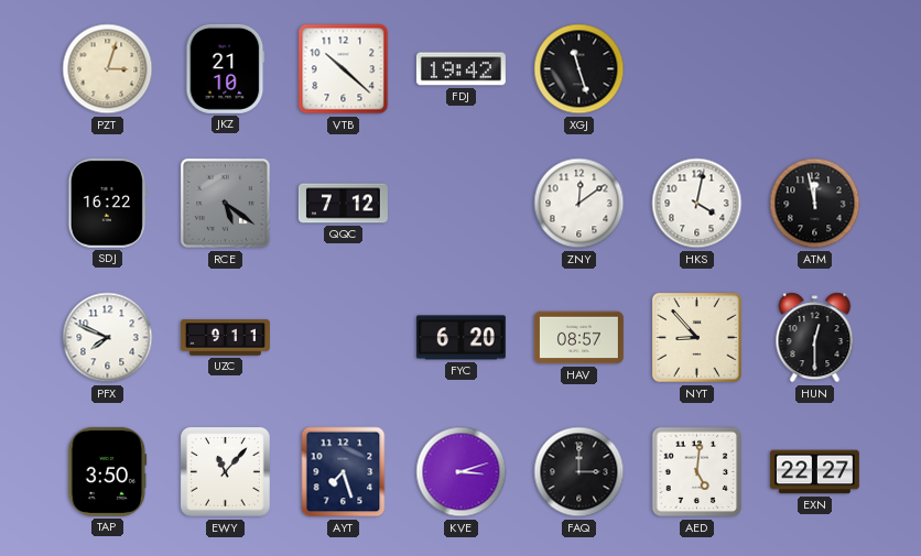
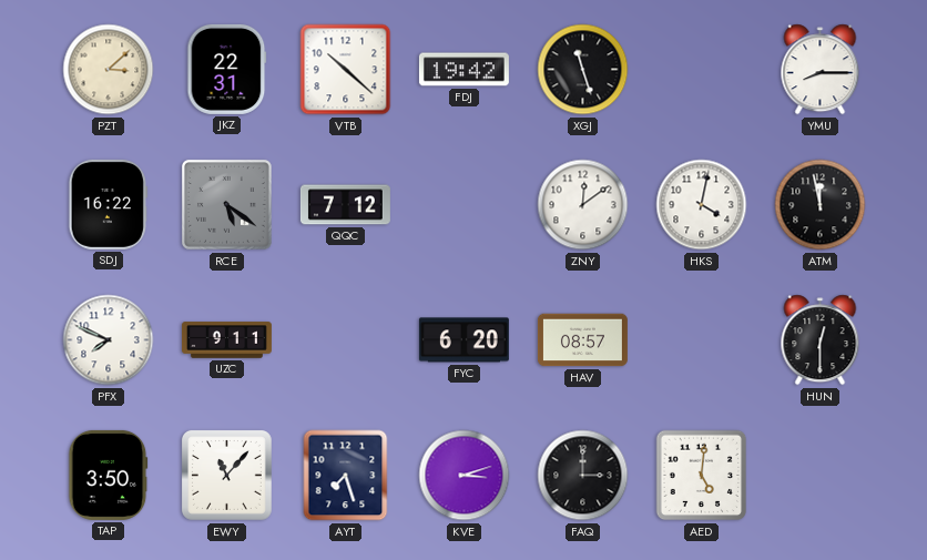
PZT: 3:03 -> 3:08
JKZ: 21:10 -> 22:31
YMU: none -> 8:15
NYT: 8:53 -> none
EXN: 22:27 -> none
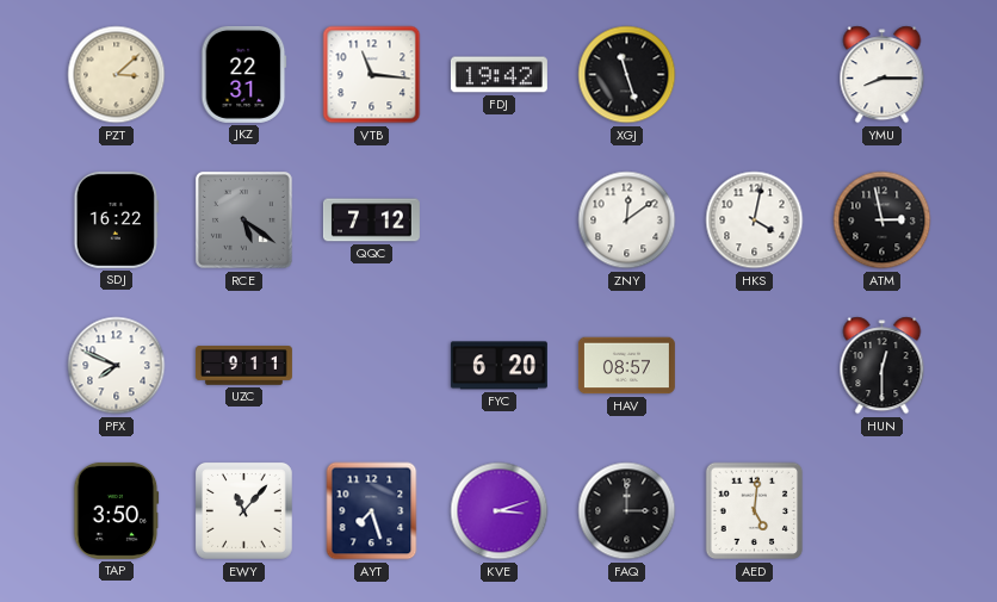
VTB: 10:22 -> 11:16
ATM: 11:58 -> 2:58
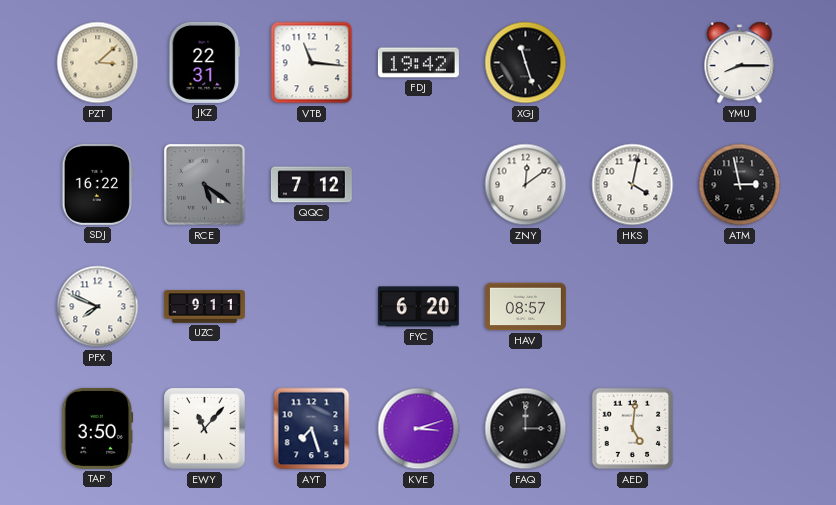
HUN: 12:30 -> none
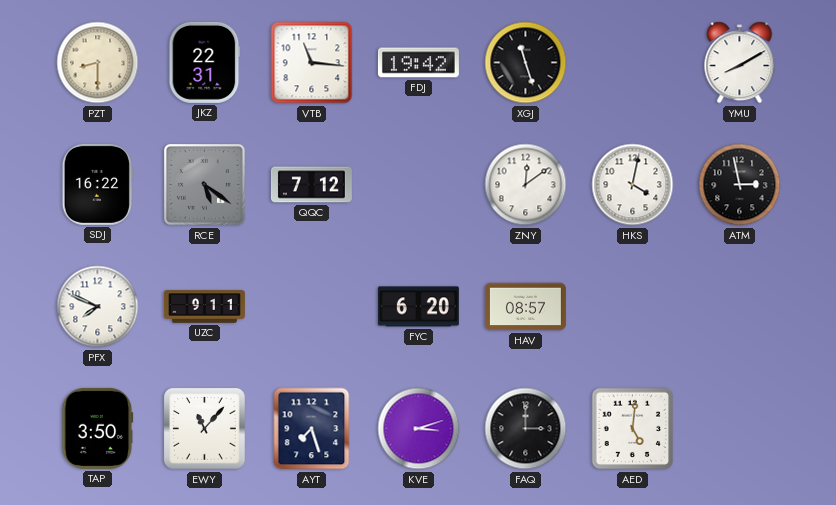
PZT: 3:08 -> 8:30
YMU: 8:15 -> 8:10
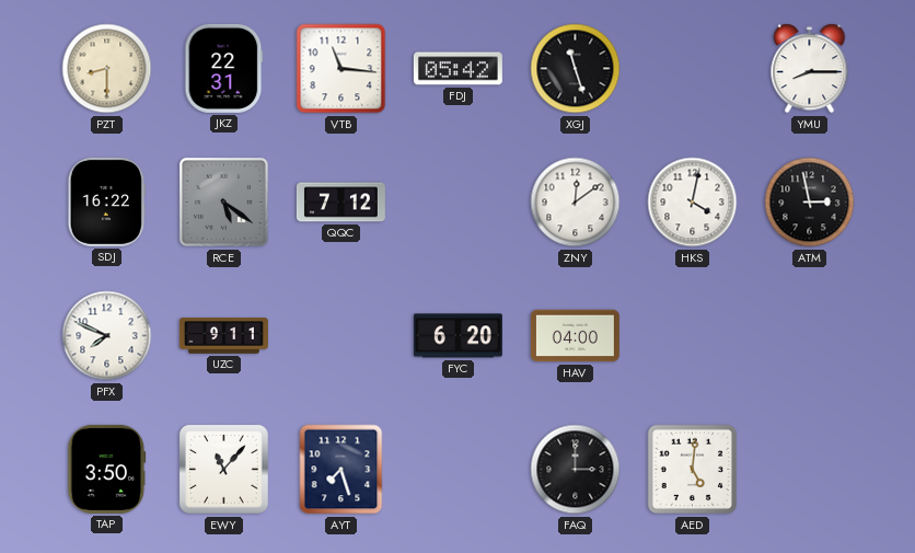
FDJ: 19:42 -> 05:42
YMU: 8:10 -> 8:15
HAV: 08:57 -> 04:00
KVE: 3:12 -> none
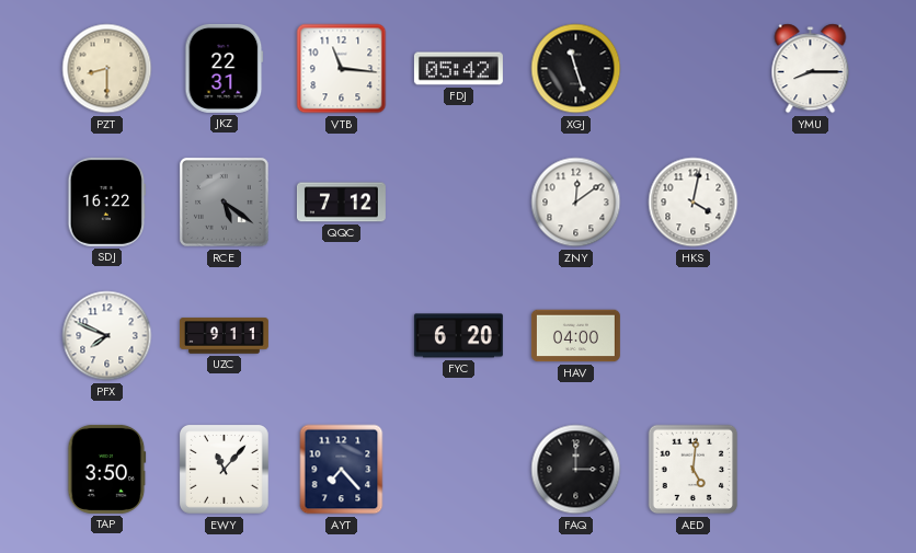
ATM: 2:58 -> none
AYT: 7:27 -> 7:23
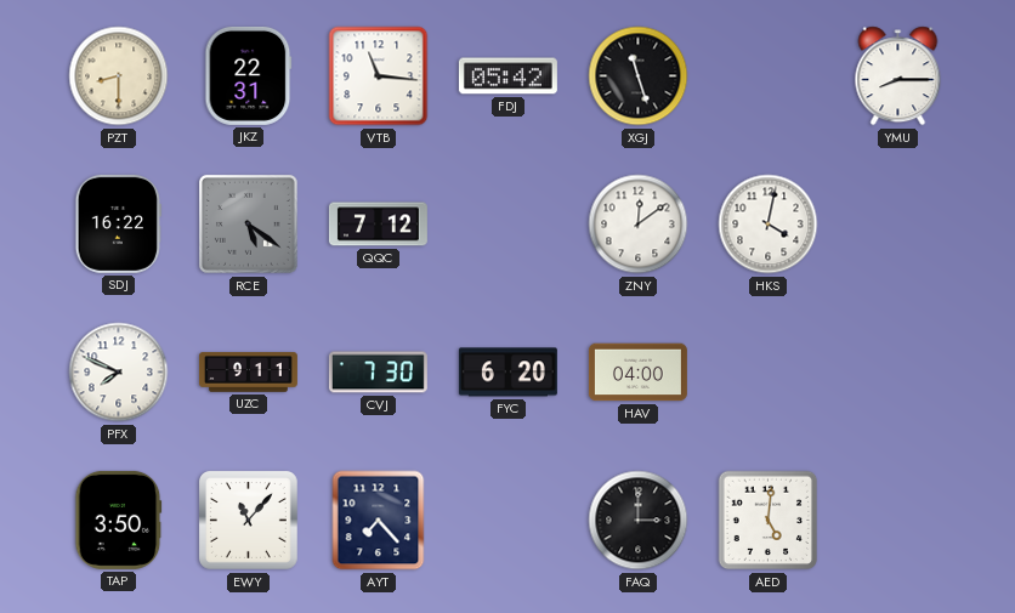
CVJ: none -> 7:30
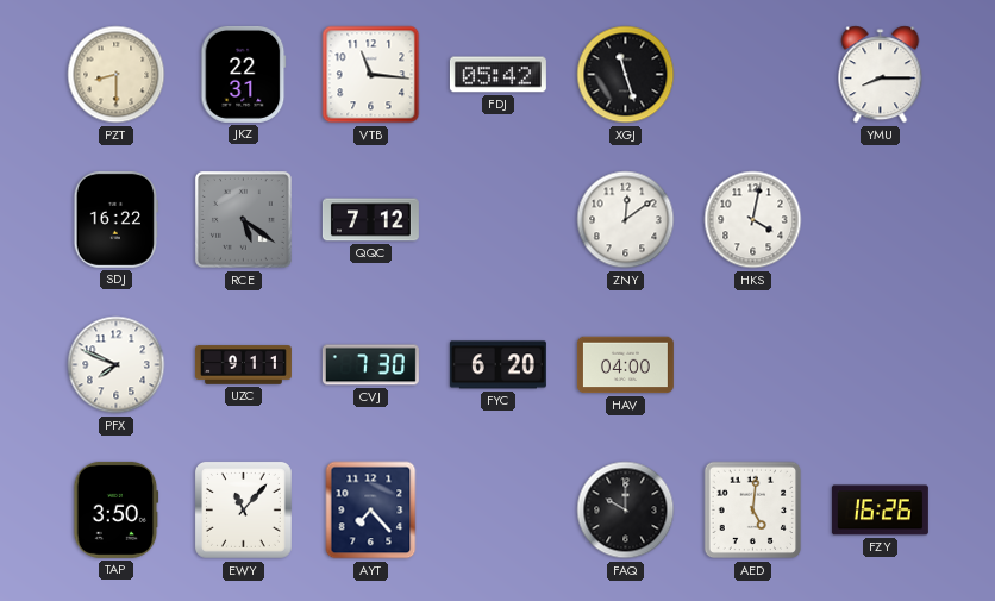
FAQ: 3:00 -> 10:00
FZY: none -> 16:26
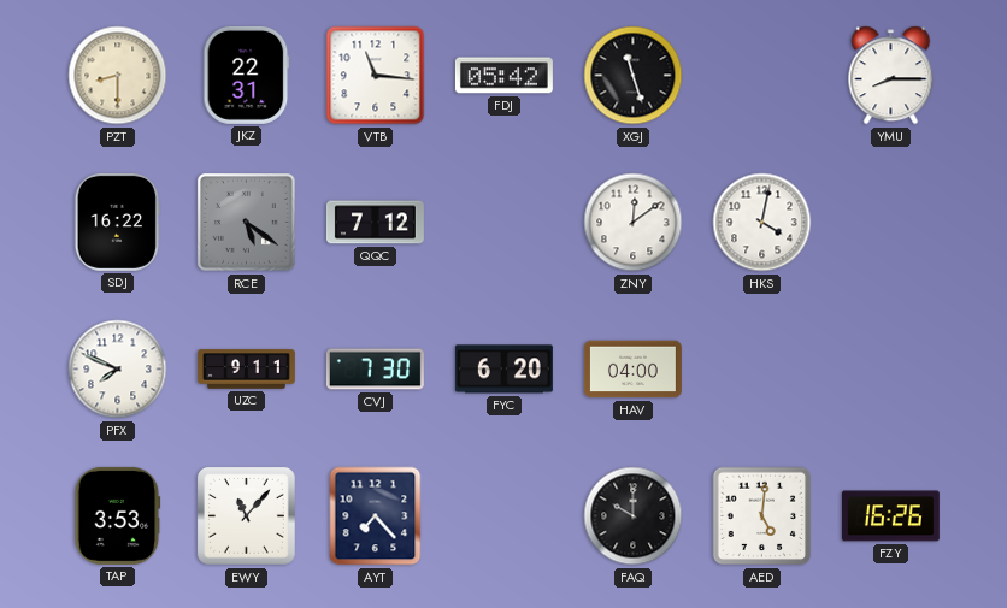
TAP: 3:50 -> 3:53
